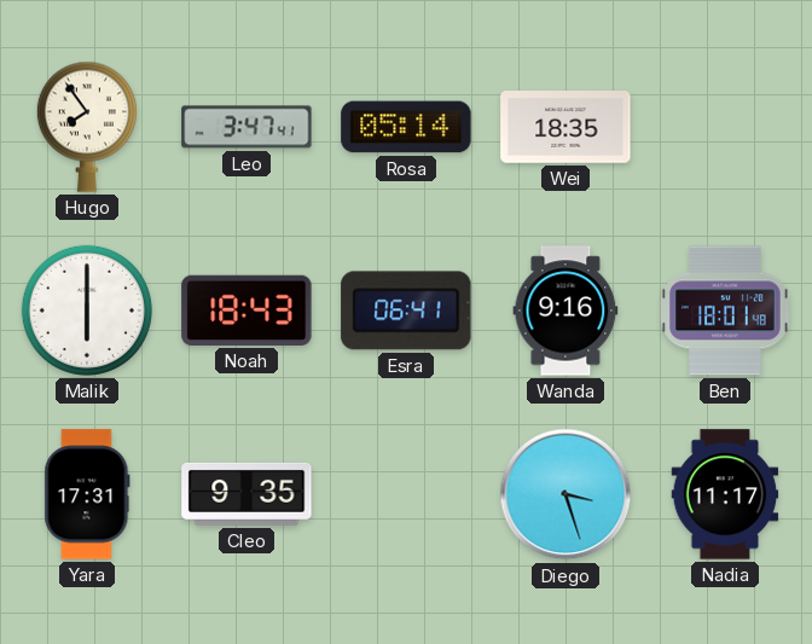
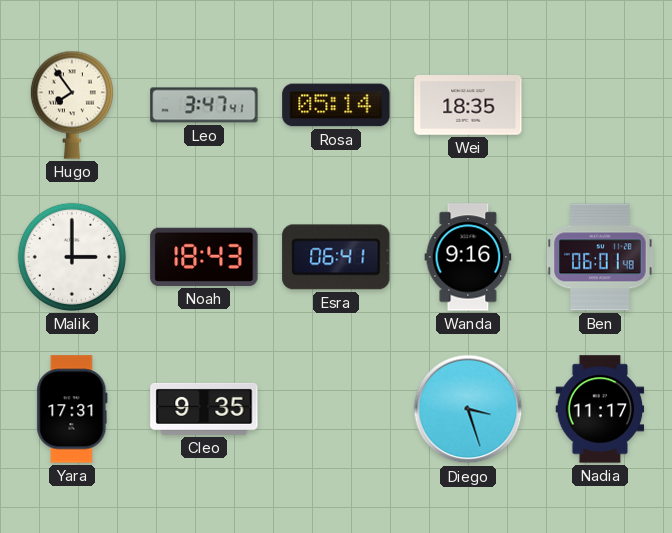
Malik: 6:00 -> 3:00
Ben: 18:01 -> 06:01
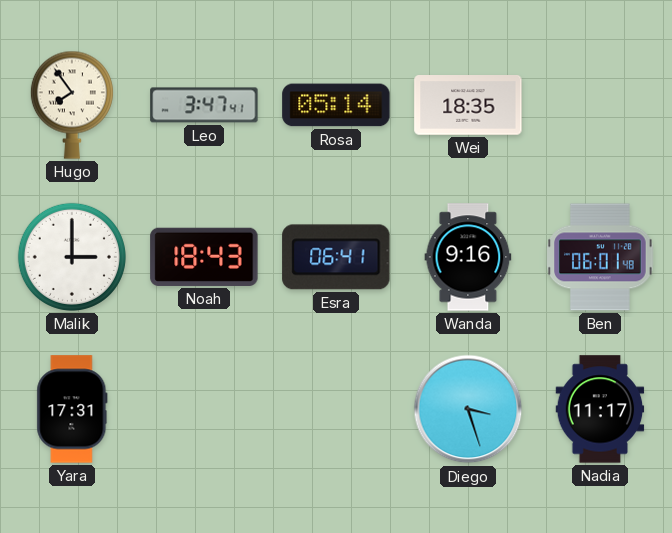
Cleo: 9:35 -> none
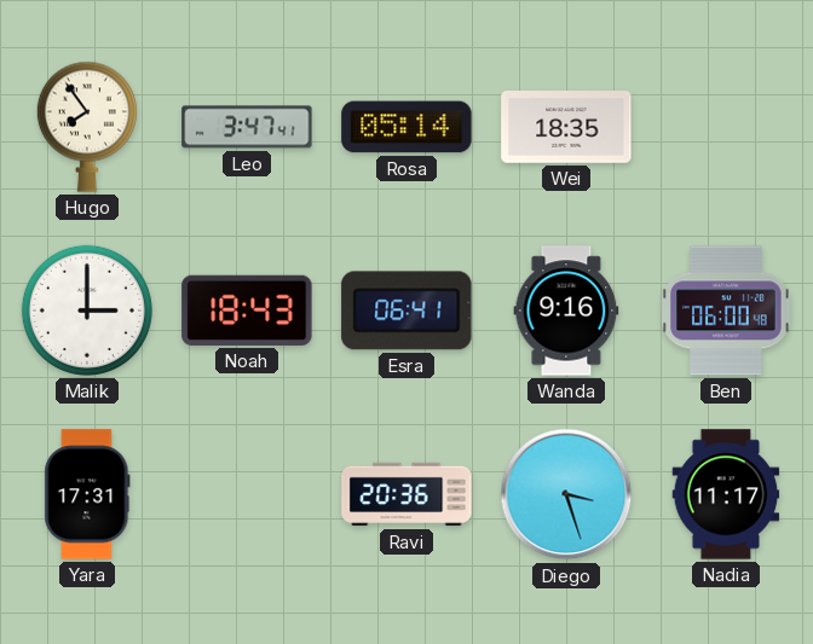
Ben: 06:01 -> 06:00
Ravi: none -> 20:36
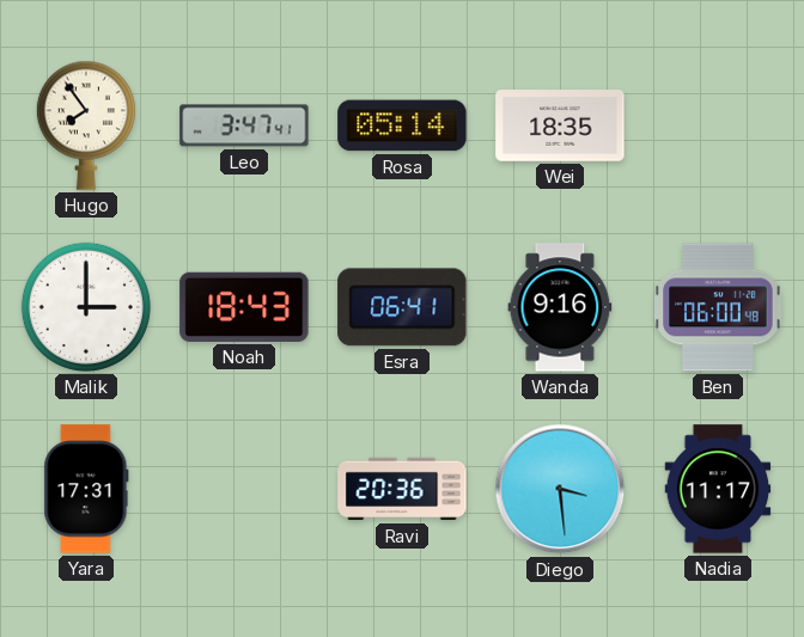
Diego: 3:27 -> 3:29
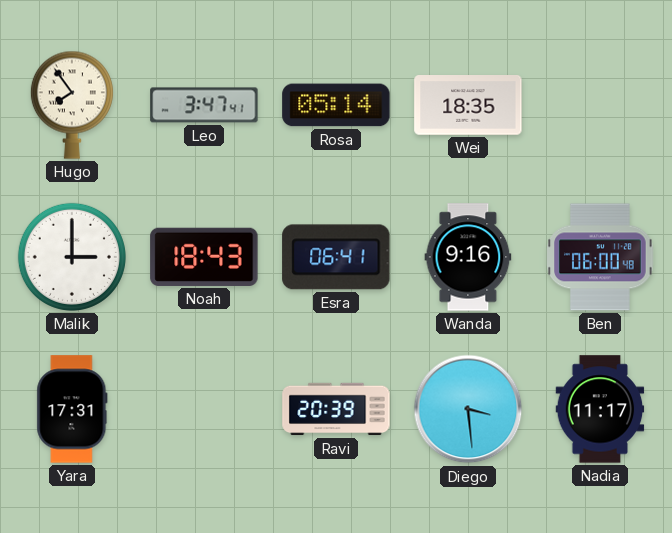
Ravi: 20:36 -> 20:39
